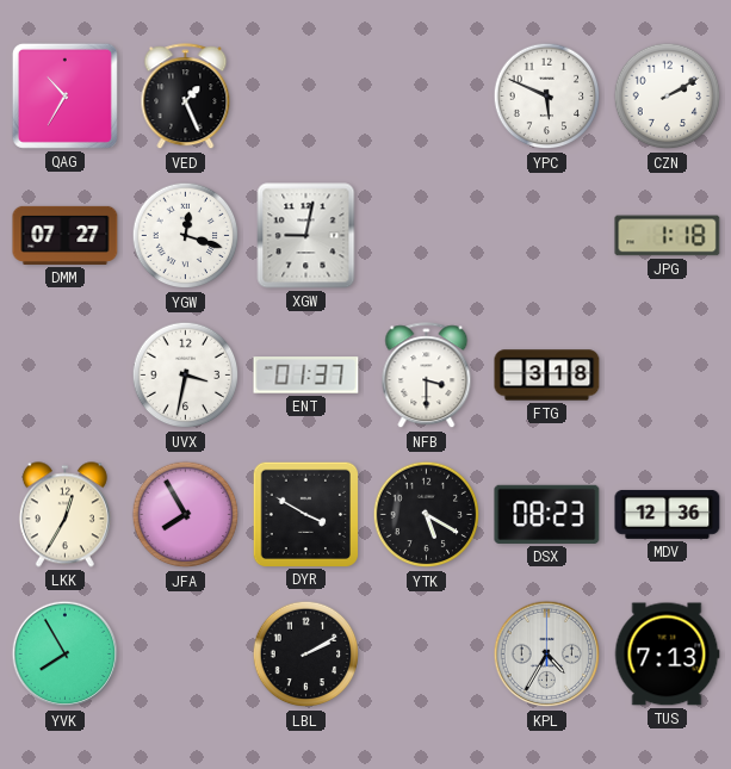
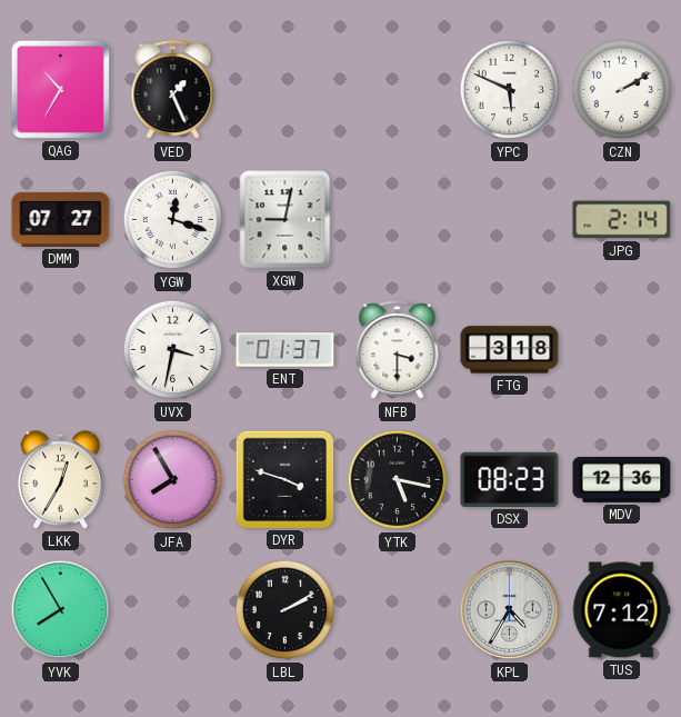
JPG: 1:18 -> 2:14
DYR: 3:50 -> 3:48
YTK: 5:20 -> 5:17
TUS: 7:13 -> 7:12
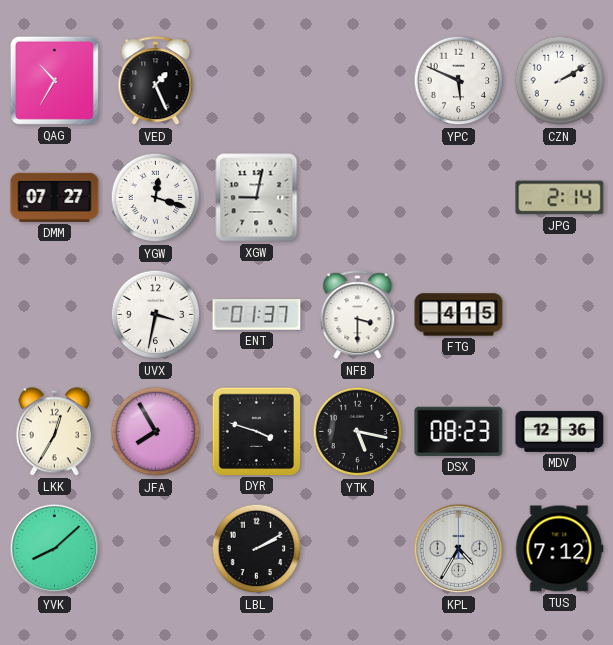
FTG: 3:18 -> 4:15
YVK: 7:55 -> 8:08
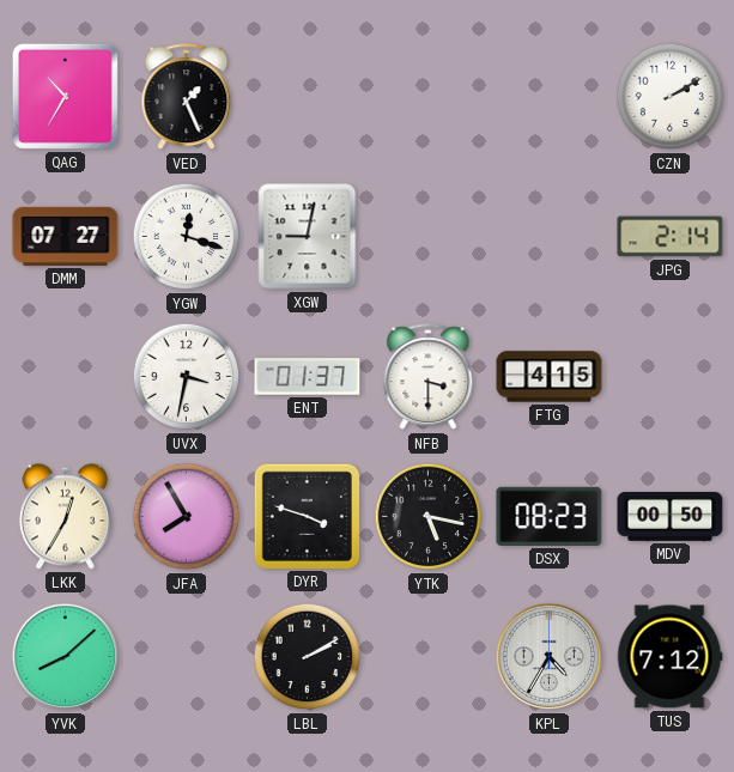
YPC: 5:49 -> none
MDV: 12:36 -> 00:50
